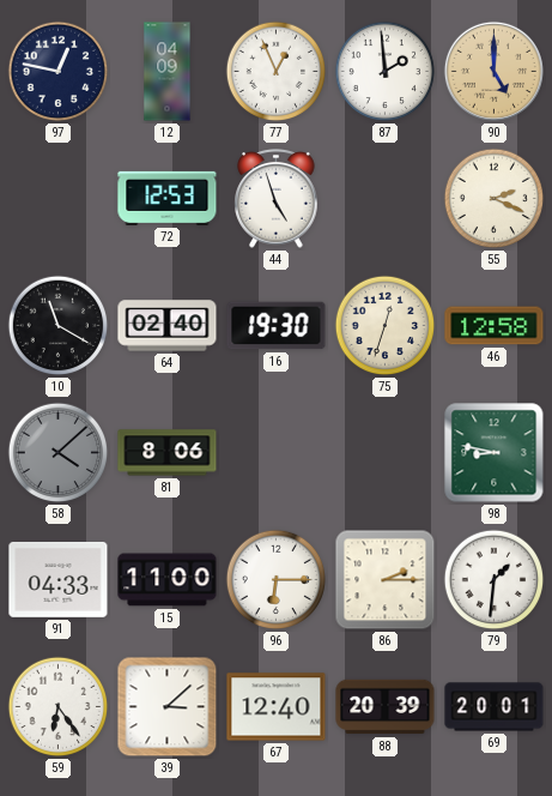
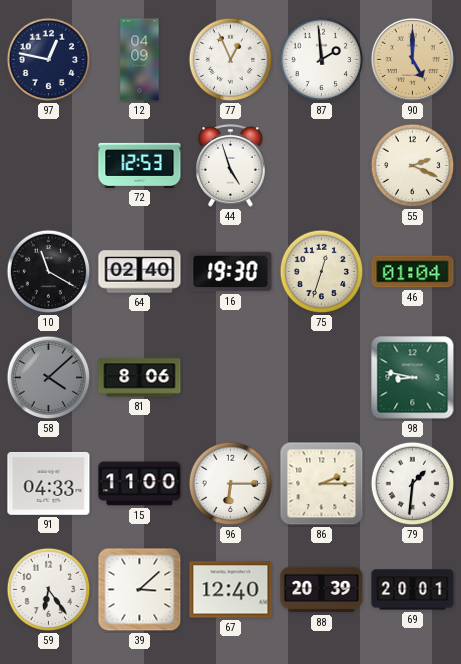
46: 12:58 -> 01:04
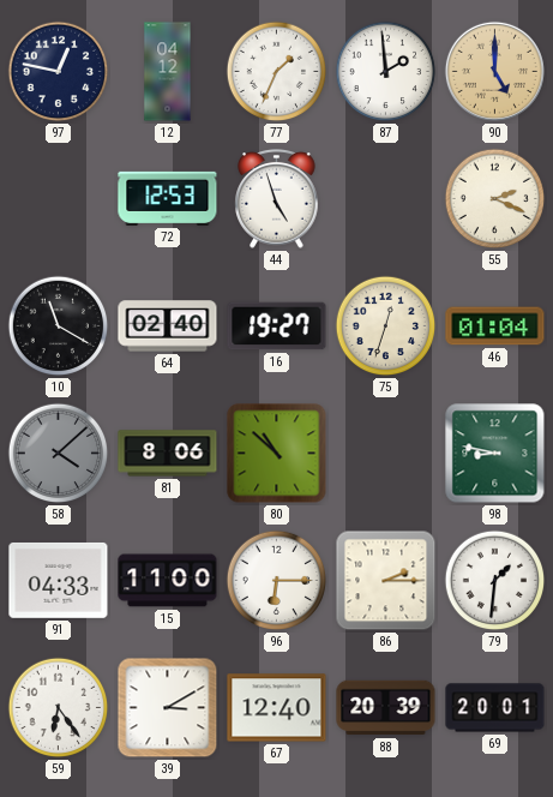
12: 04:09 -> 04:12
77: 12:56 -> 1:34
16: 19:30 -> 19:27
80: none -> 10:52
39: 3:08 -> 3:10
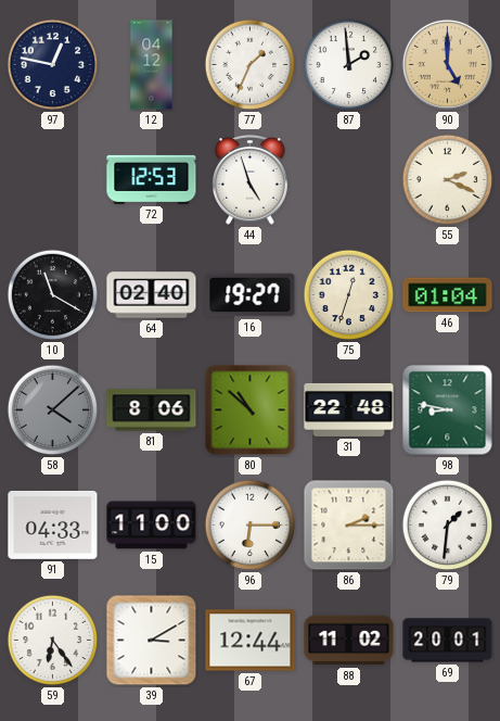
31: none -> 22:48
67: 12:40 -> 12:44
88: 20:39 -> 11:02
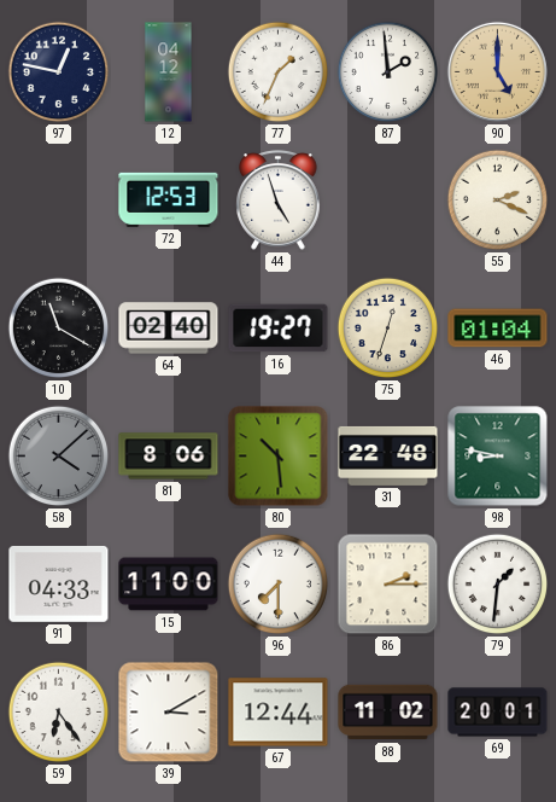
80: 10:52 -> 10:29
96: 6:15 -> 7:30
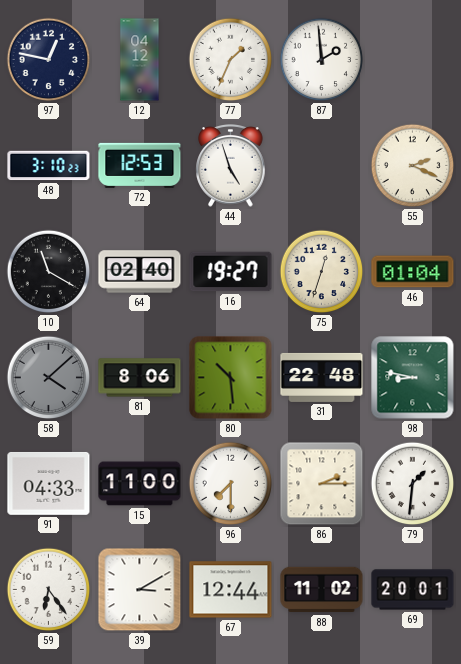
90: 5:00 -> none
48: none -> 3:10
